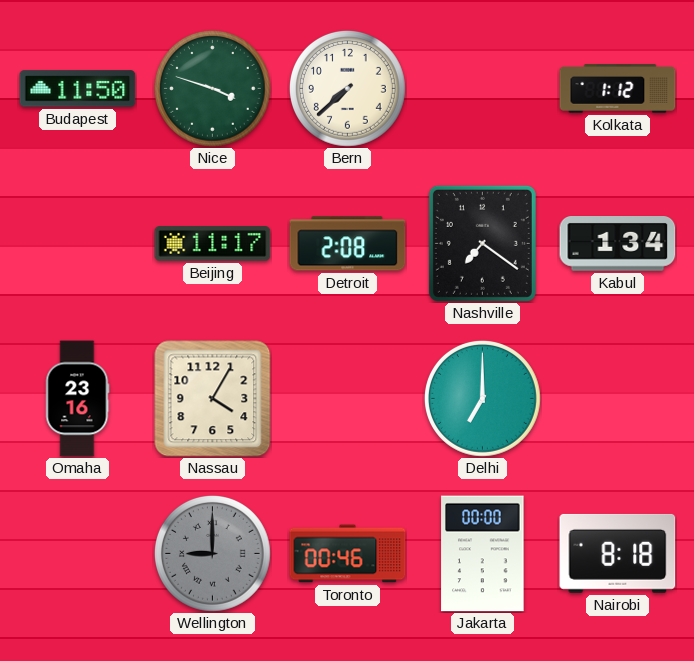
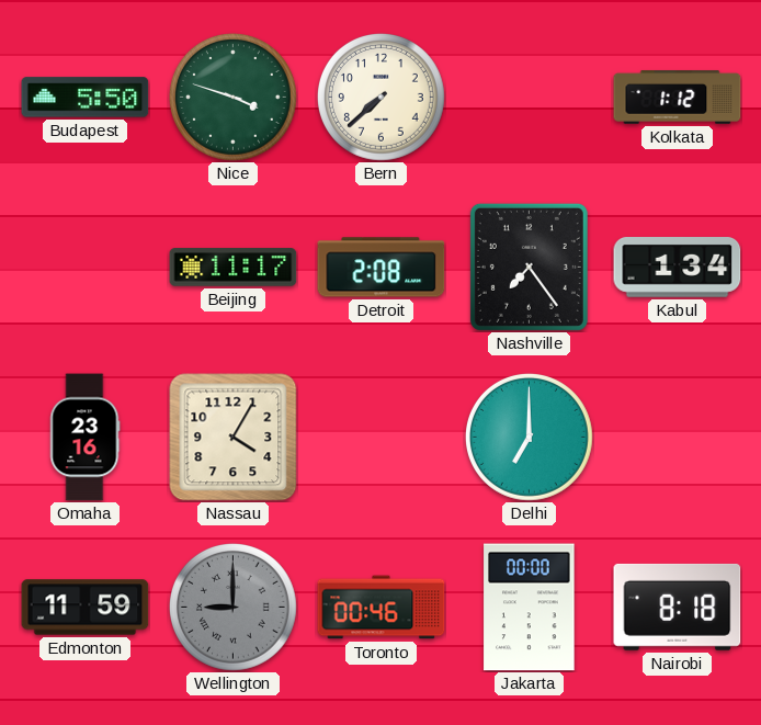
Budapest: 11:50 -> 5:50
Nashville: 7:21 -> 7:24
Edmonton: none -> 11:59
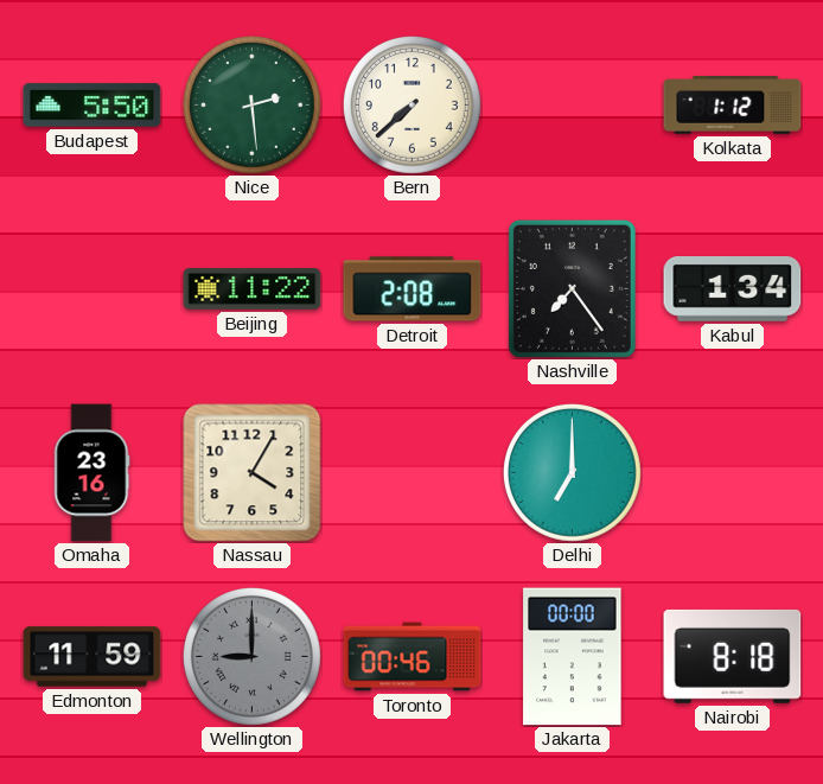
Nice: 3:48 -> 2:29
Beijing: 11:17 -> 11:22
